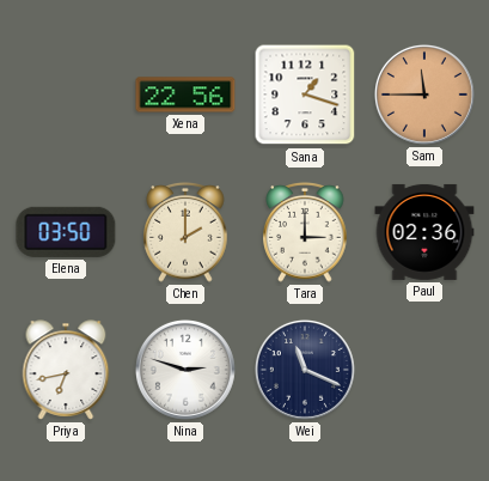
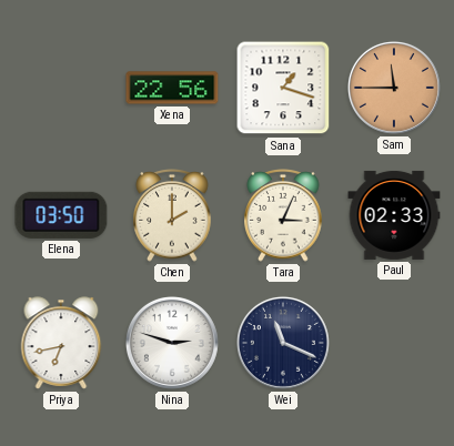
Tara: 3:00 -> 3:04
Paul: 02:36 -> 02:33
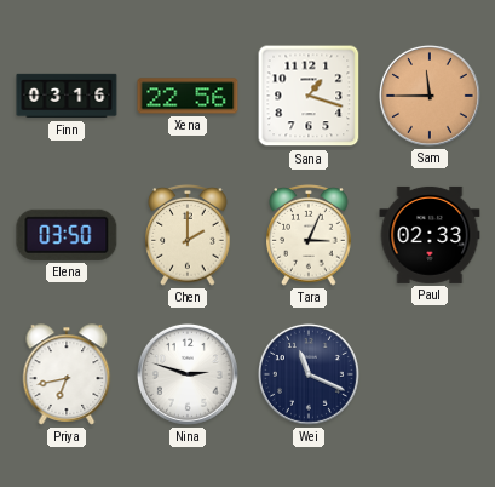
Finn: none -> 03:16
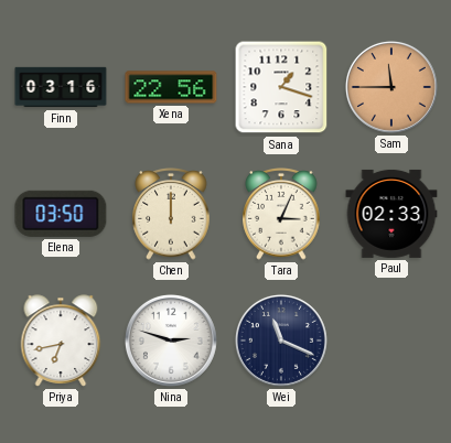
Chen: 2:00 -> 12:00
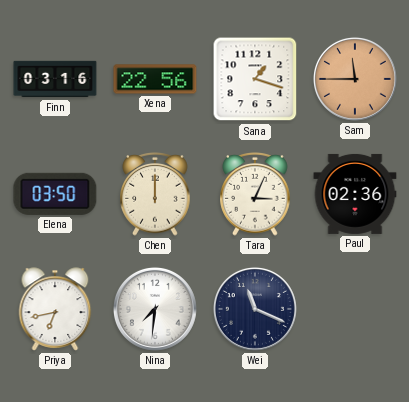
Paul: 02:33 -> 02:36
Nina: 2:48 -> 7:31
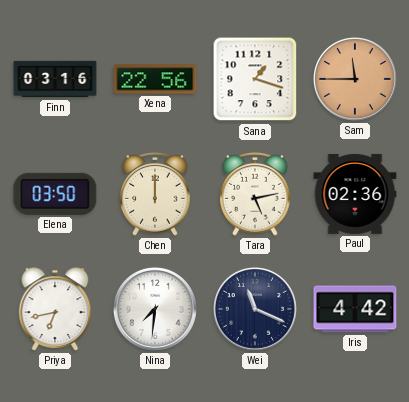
Tara: 3:04 -> 5:13
Iris: none -> 4:42
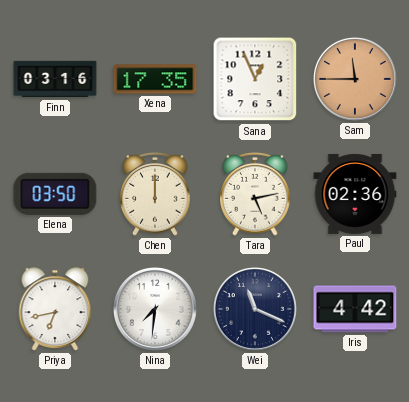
Xena: 22:56 -> 17:35
Sana: 1:18 -> 12:56
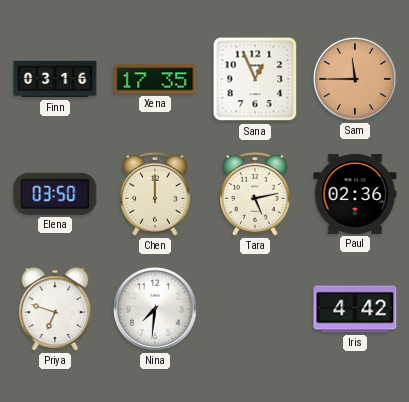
Priya: 6:43 -> 6:48
Wei: 11:19 -> none
